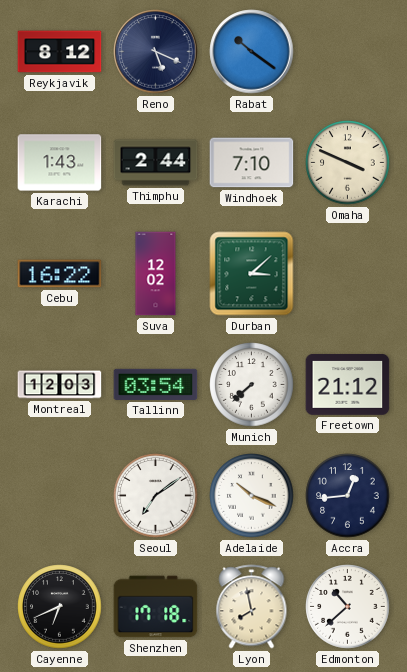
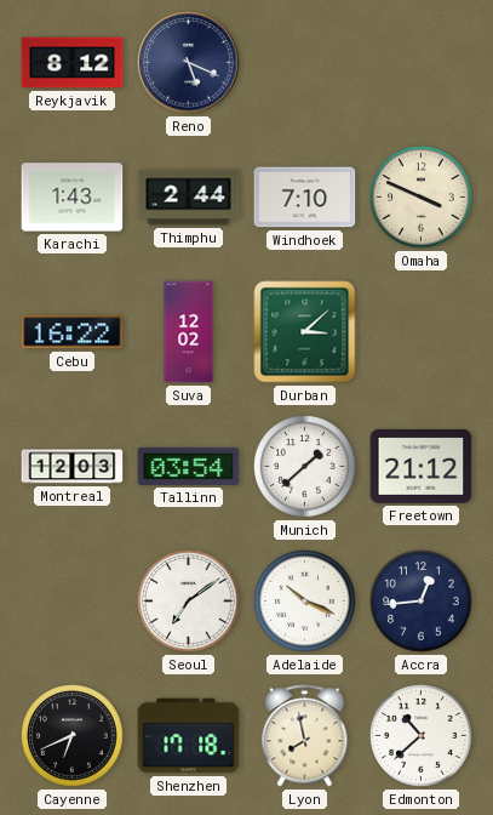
Rabat: 10:21 -> none
Munich: 7:38 -> 1:38
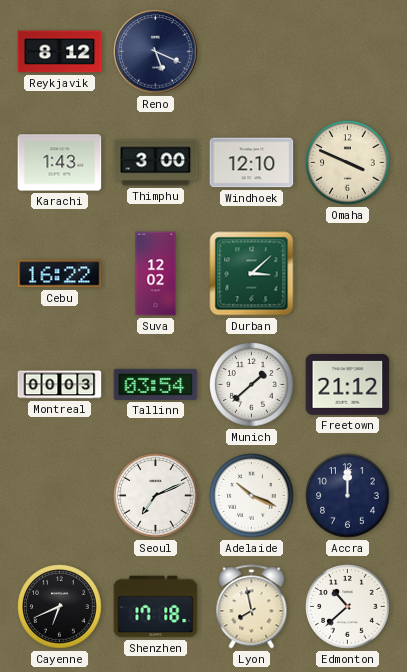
Thimphu: 2:44 -> 3:00
Windhoek: 7:10 -> 12:10
Montreal: 12:03 -> 00:03
Seoul: 7:09 -> 7:11
Accra: 12:44 -> 12:00
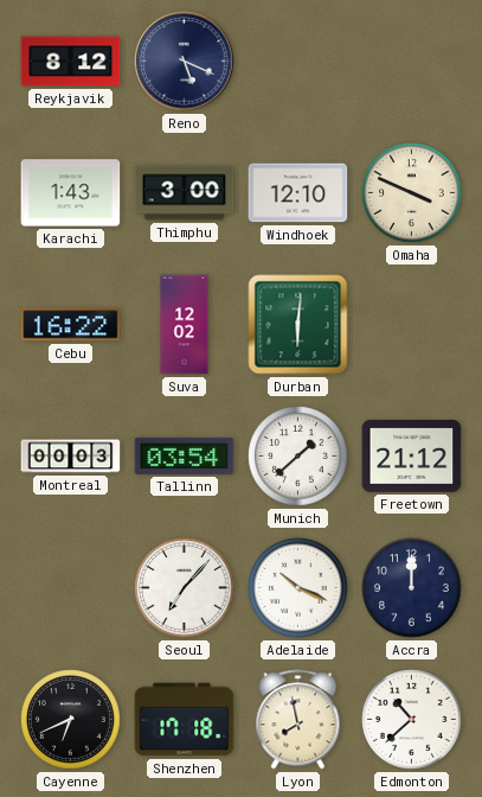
Durban: 3:08 -> 6:01
Seoul: 7:11 -> 7:07
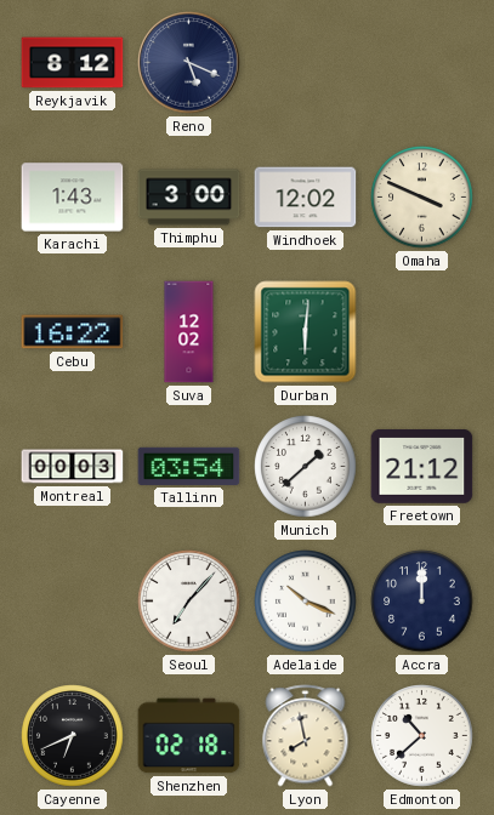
Windhoek: 12:10 -> 12:02
Shenzhen: 17:18 -> 02:18
